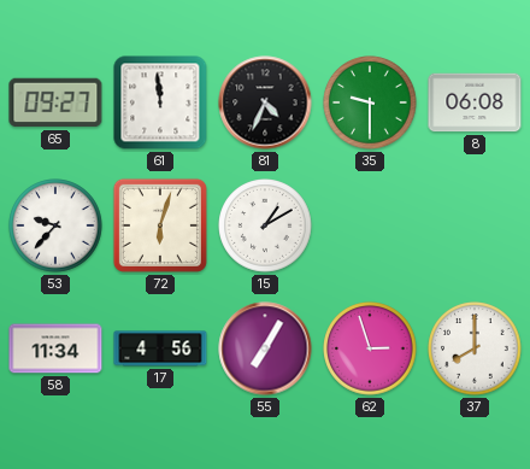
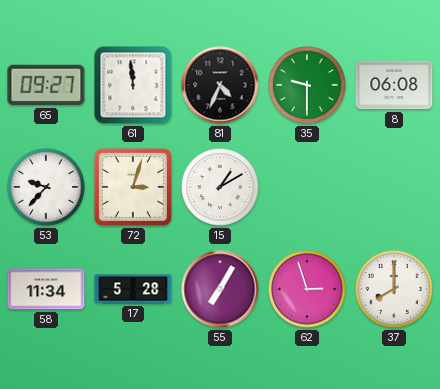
72: 6:03 -> 3:03
17: 4:56 -> 5:28
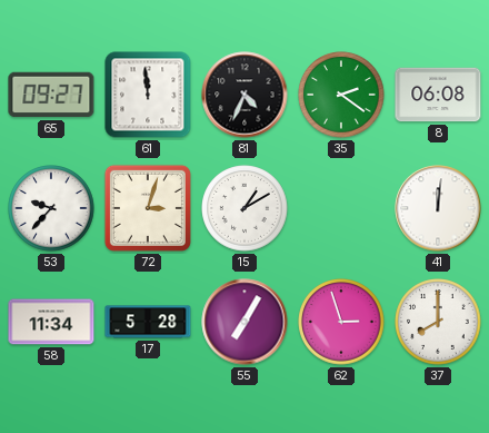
35: 9:30 -> 2:21
41: none -> 12:01
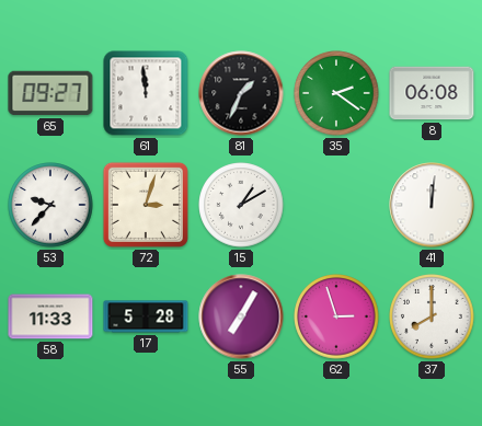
81: 4:34 -> 1:34
58: 11:34 -> 11:33
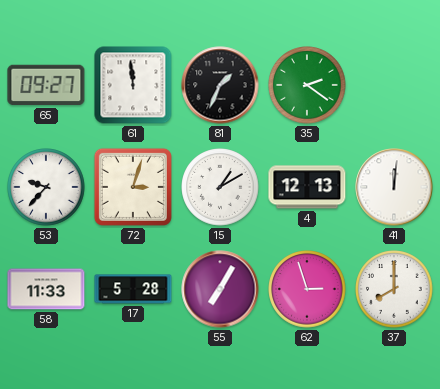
8: 06:08 -> none
4: none -> 12:13
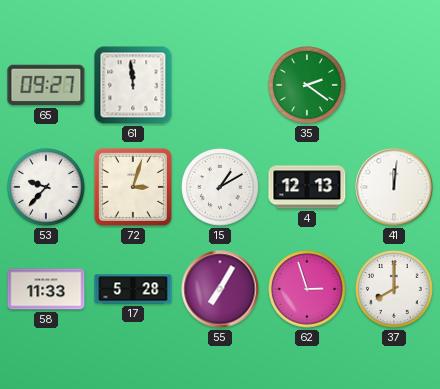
81: 1:34 -> none
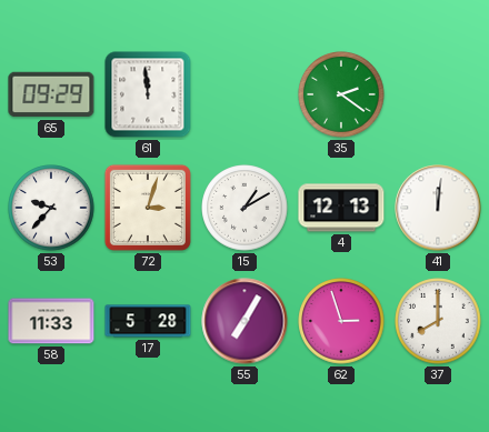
65: 09:27 -> 09:29
